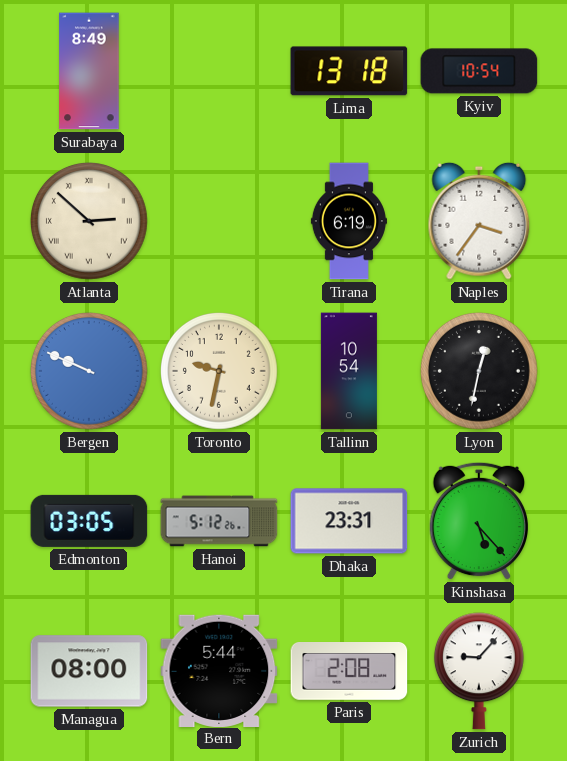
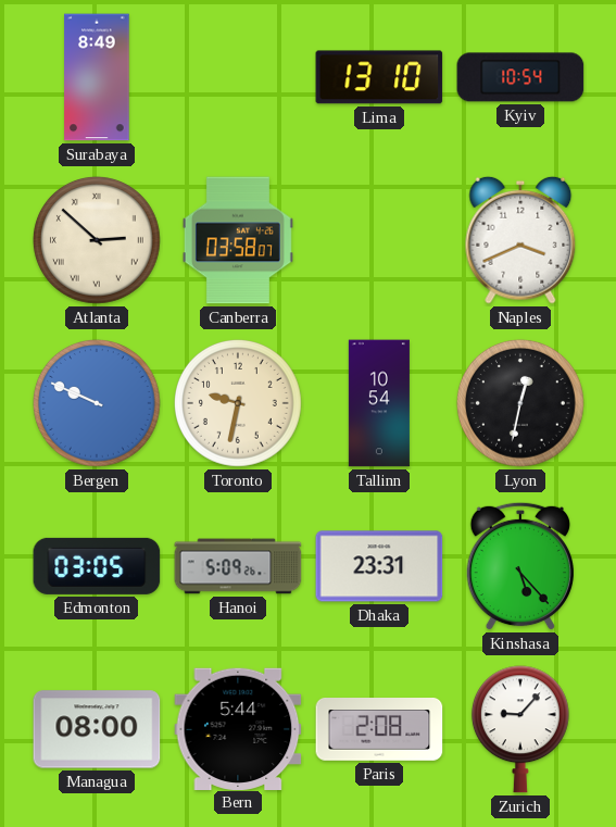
Lima: 13:18 -> 13:10
Canberra: none -> 03:58
Tirana: 6:19 -> none
Naples: 3:36 -> 3:41
Hanoi: 5:12 -> 5:09
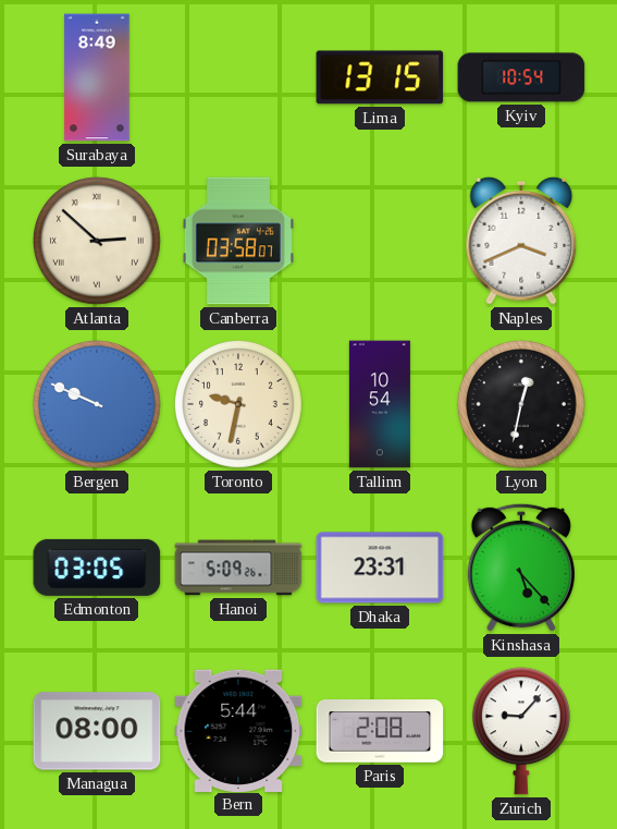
Lima: 13:10 -> 13:15
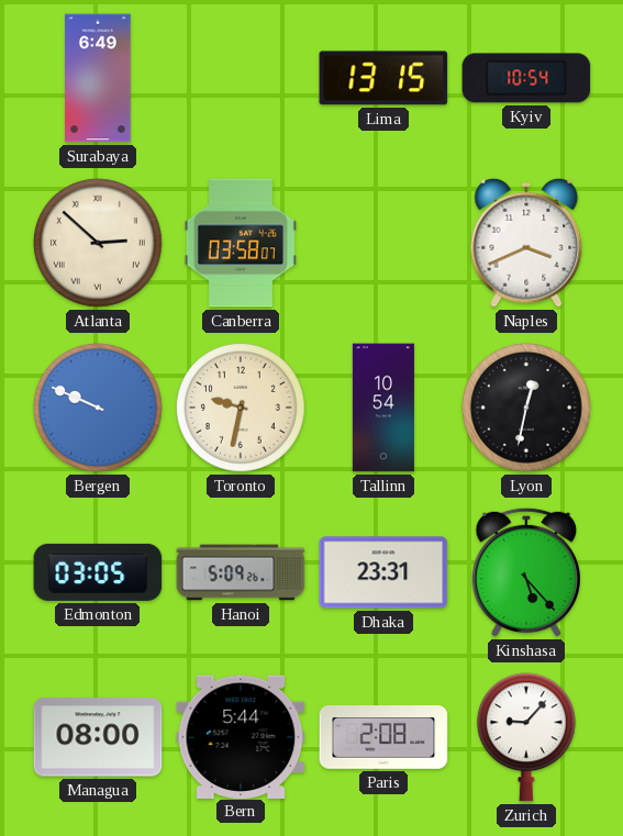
Surabaya: 8:49 -> 6:49
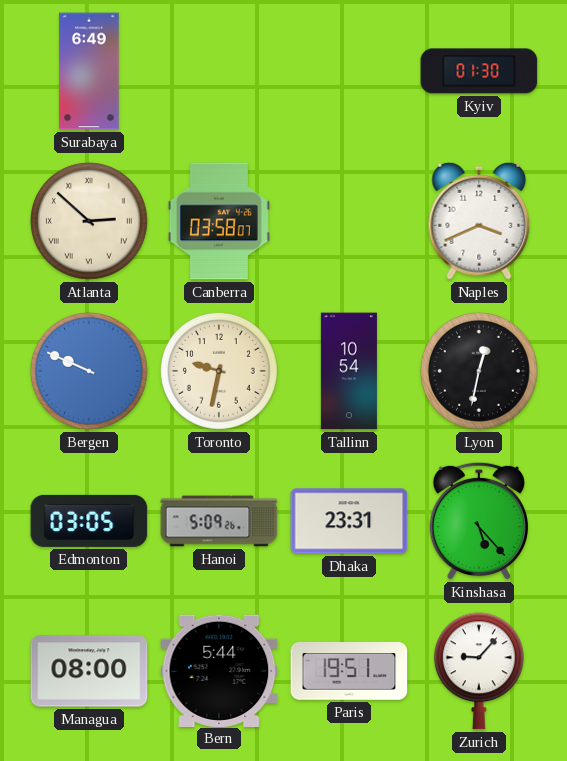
Lima: 13:15 -> none
Kyiv: 10:54 -> 01:30
Paris: 2:08 -> 19:51
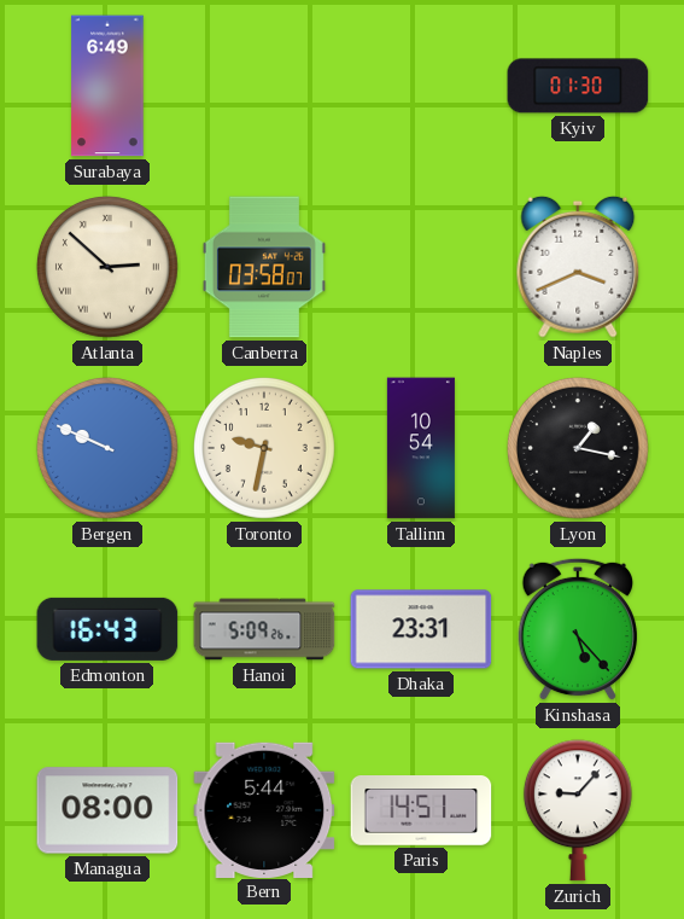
Lyon: 12:32 -> 1:17
Edmonton: 03:05 -> 16:43
Paris: 19:51 -> 14:51
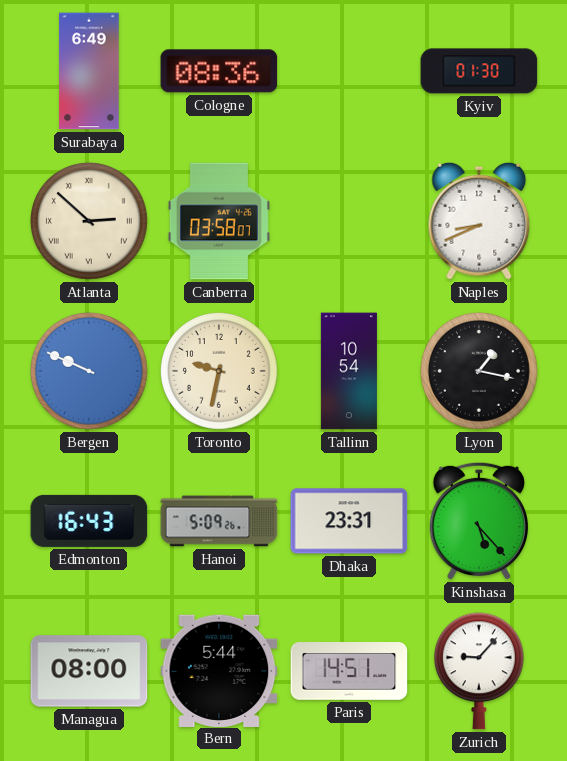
Cologne: none -> 08:36
Naples: 3:41 -> 8:41
